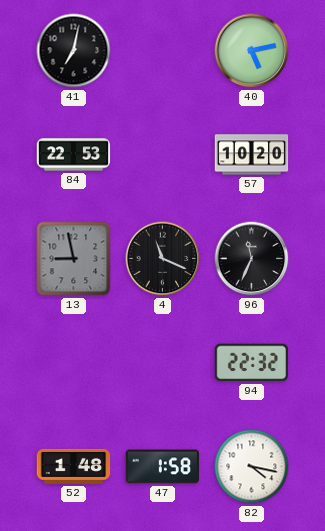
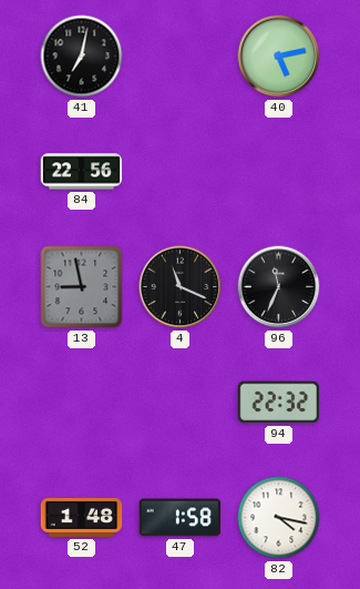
84: 22:53 -> 22:56
57: 10:20 -> none
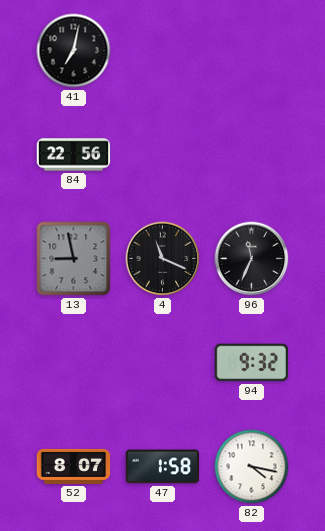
40: 5:13 -> none
94: 22:32 -> 9:32
52: 1:48 -> 8:07
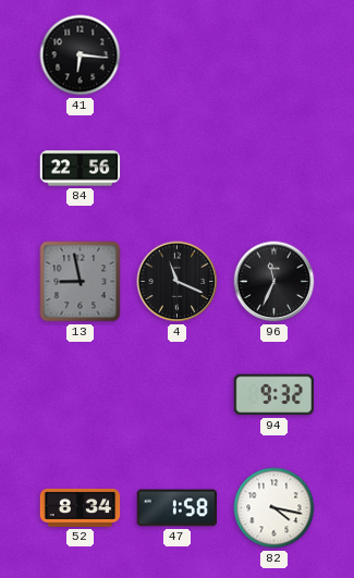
41: 7:02 -> 6:16
52: 8:07 -> 8:34
